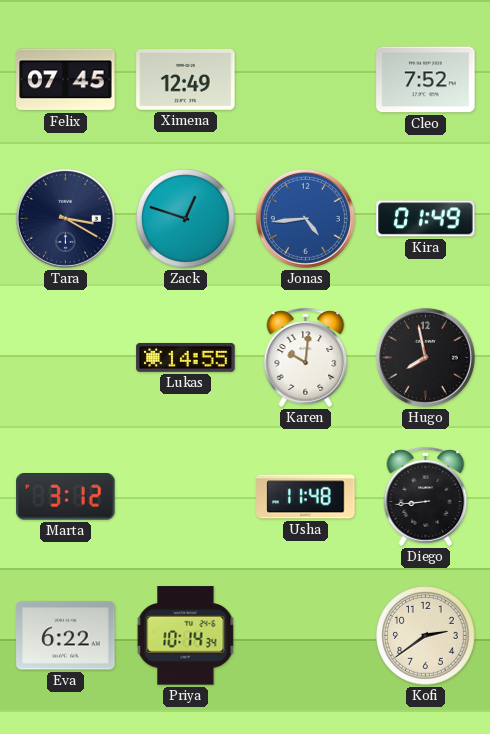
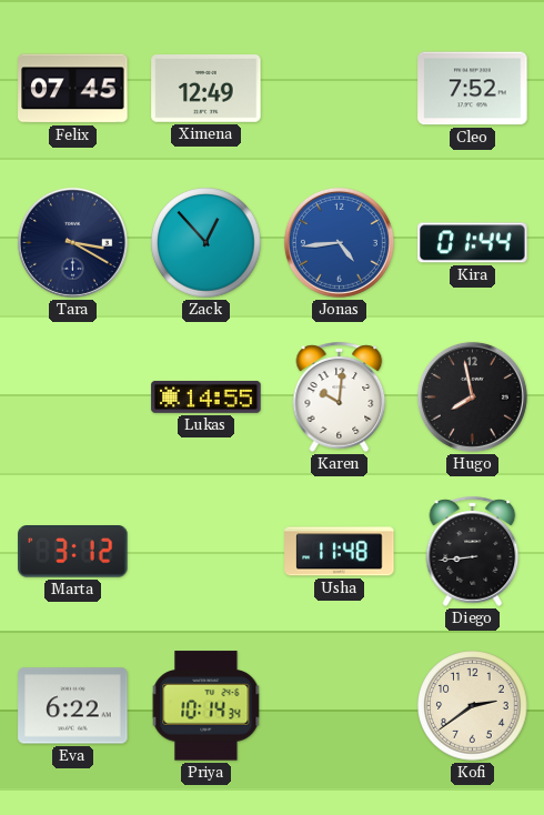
Zack: 12:48 -> 12:53
Kira: 01:49 -> 01:44
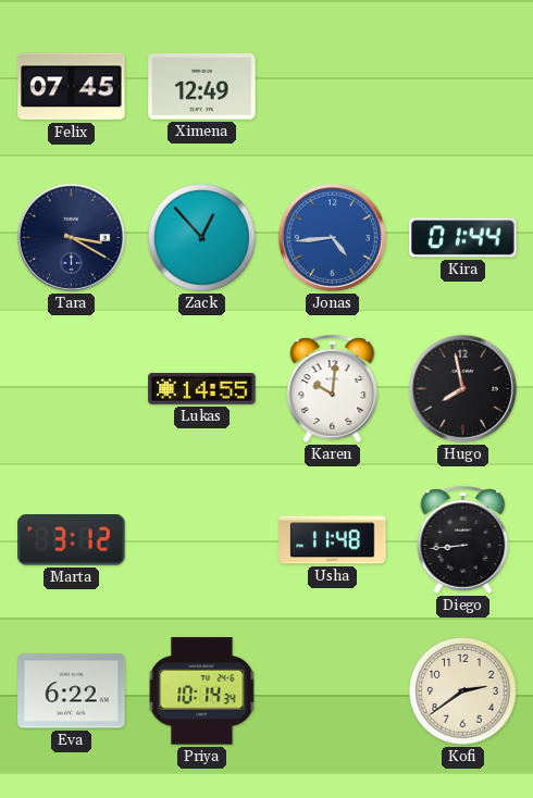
Cleo: 7:52 -> none
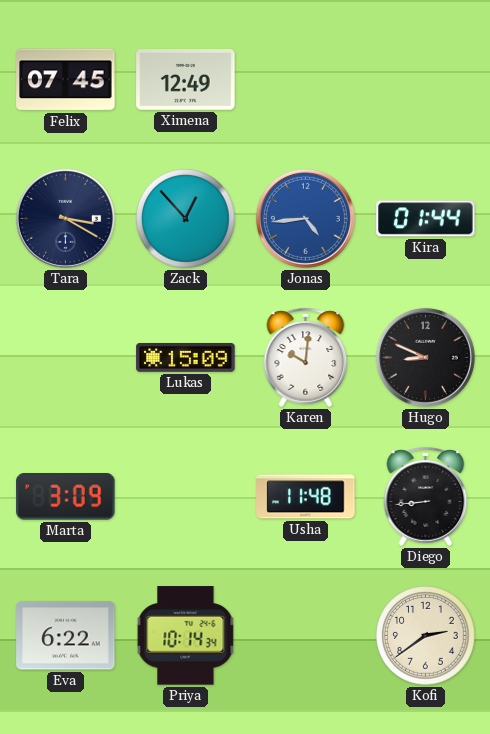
Lukas: 14:55 -> 15:09
Hugo: 7:58 -> 8:49
Marta: 3:12 -> 3:09
